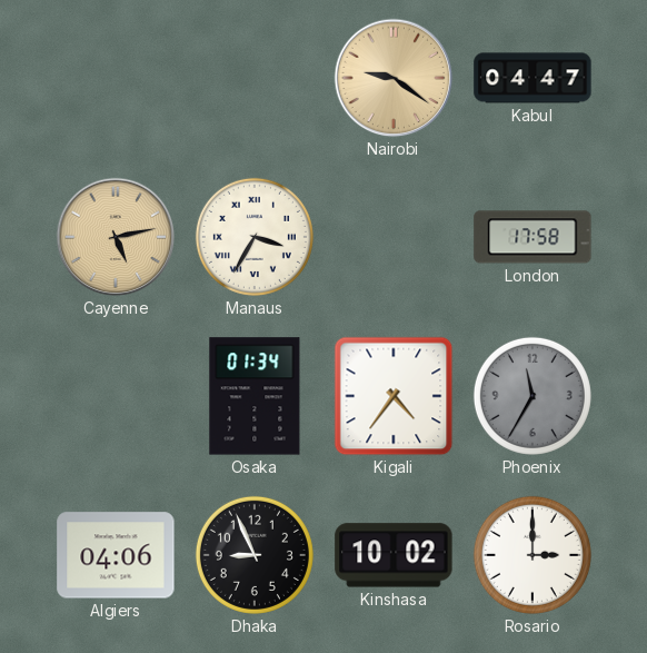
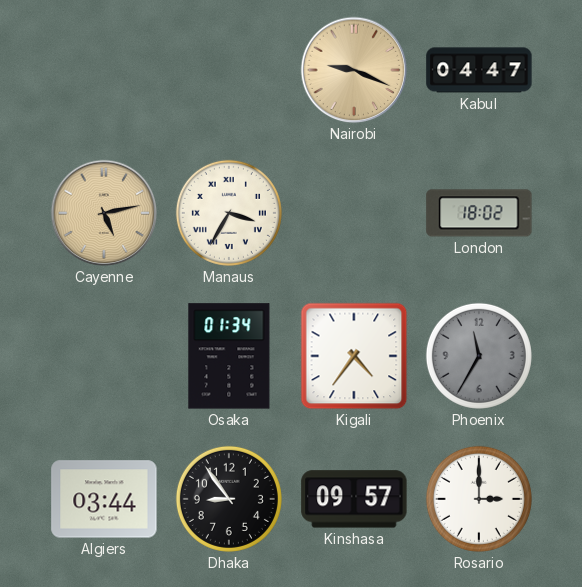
Nairobi: 9:21 -> 9:19
London: 17:58 -> 18:02
Algiers: 04:06 -> 03:44
Dhaka: 8:56 -> 8:54
Kinshasa: 10:02 -> 09:57
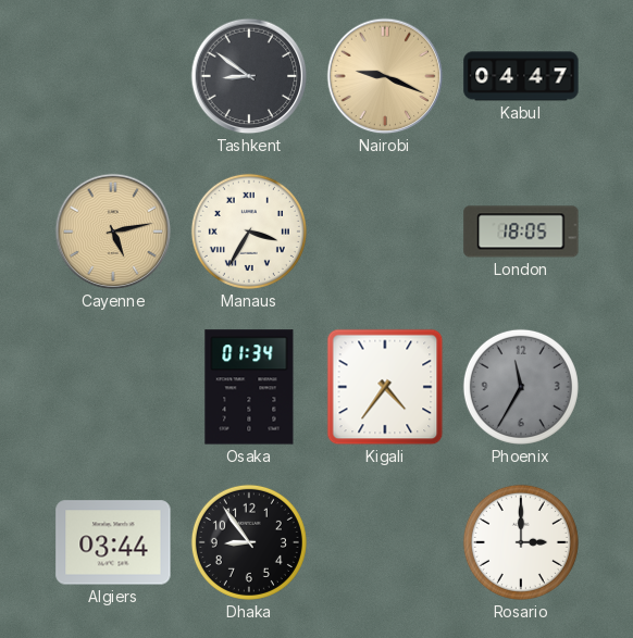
Tashkent: none -> 8:51
London: 18:02 -> 18:05
Kinshasa: 09:57 -> none
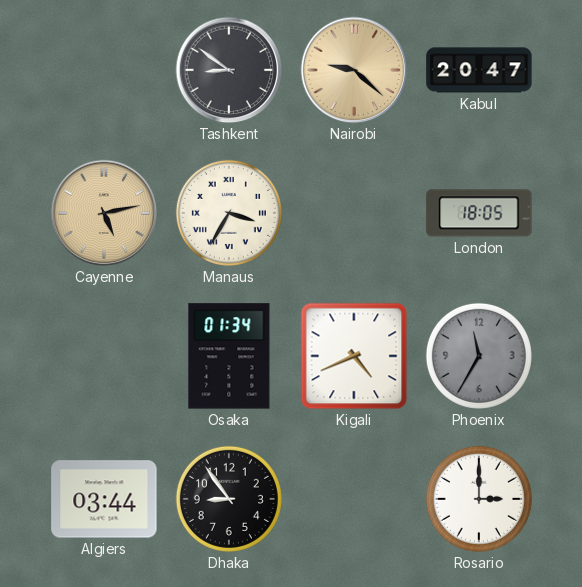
Nairobi: 9:19 -> 9:22
Kabul: 04:47 -> 20:47
Kigali: 4:36 -> 4:41
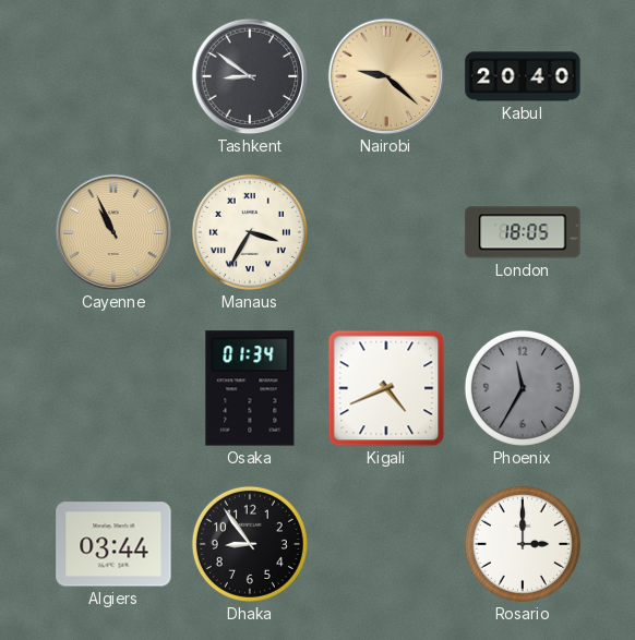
Kabul: 20:47 -> 20:40
Cayenne: 5:13 -> 10:56
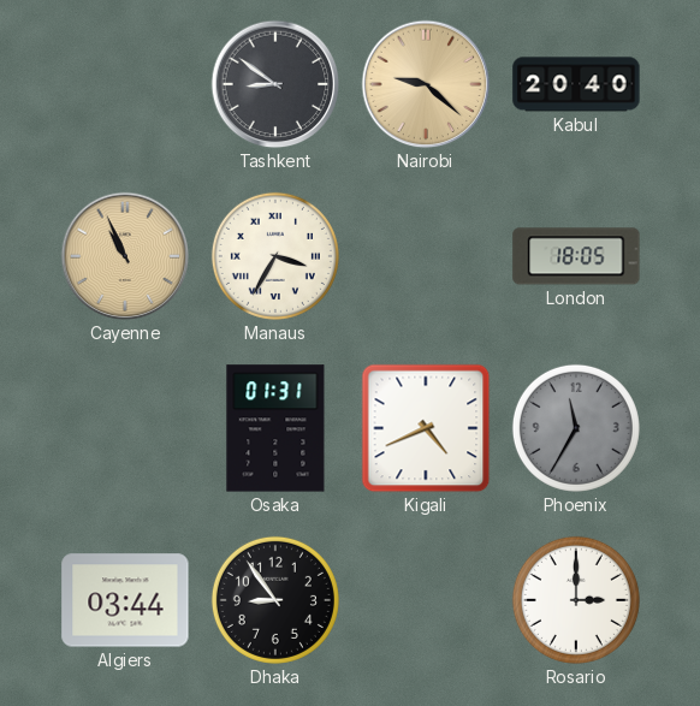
Osaka: 01:34 -> 01:31
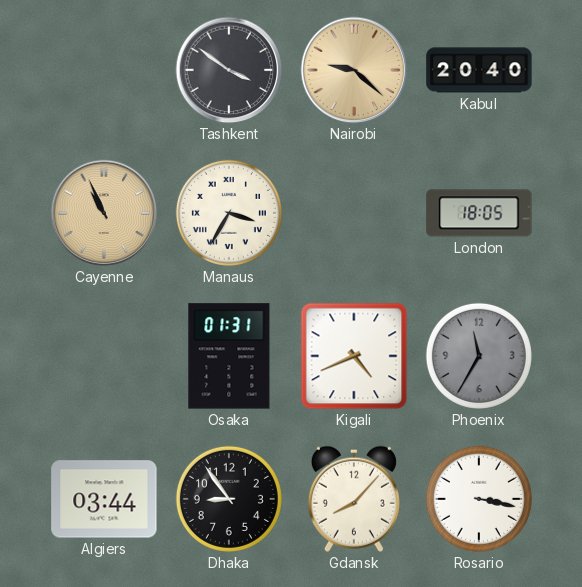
Tashkent: 8:51 -> 3:51
Gdansk: none -> 8:07
Rosario: 3:00 -> 3:17
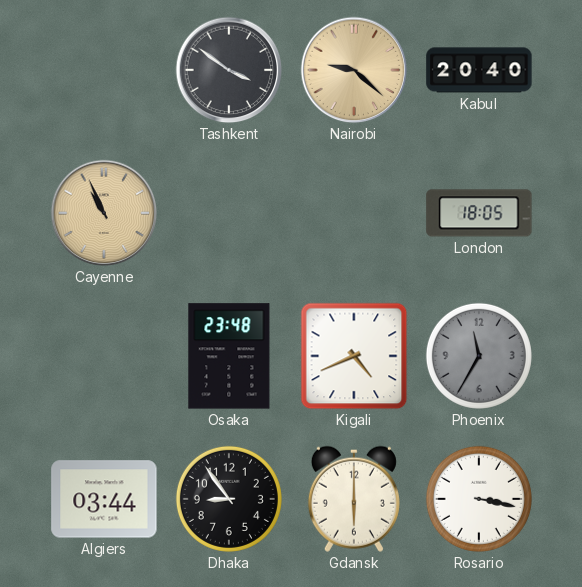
Manaus: 3:35 -> none
Osaka: 01:31 -> 23:48
Gdansk: 8:07 -> 6:00
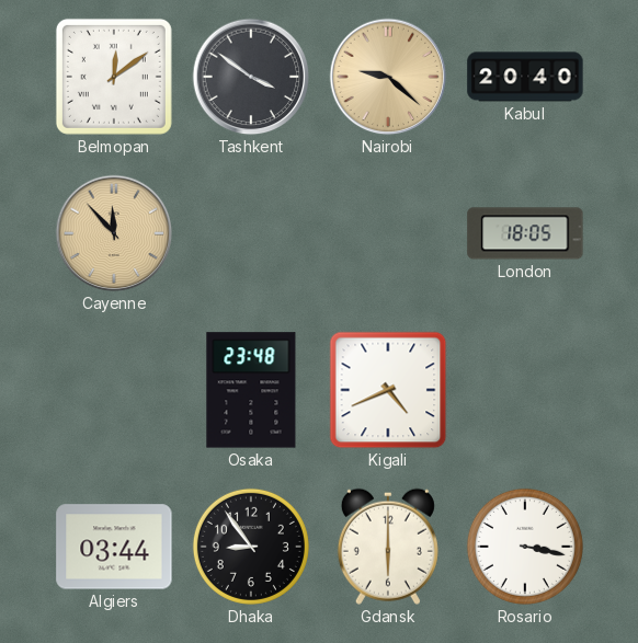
Belmopan: none -> 12:09
Cayenne: 10:56 -> 11:53
Phoenix: 11:35 -> none
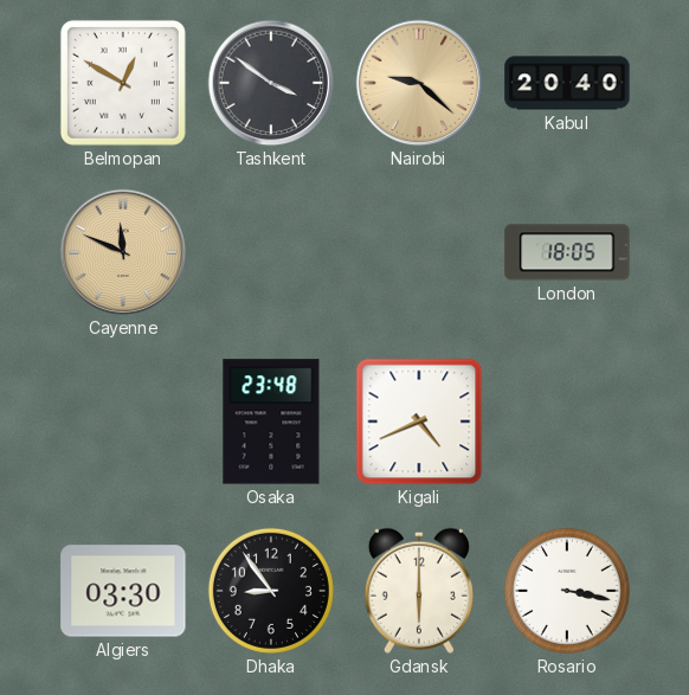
Belmopan: 12:09 -> 12:50
Cayenne: 11:53 -> 11:49
Algiers: 03:44 -> 03:30
